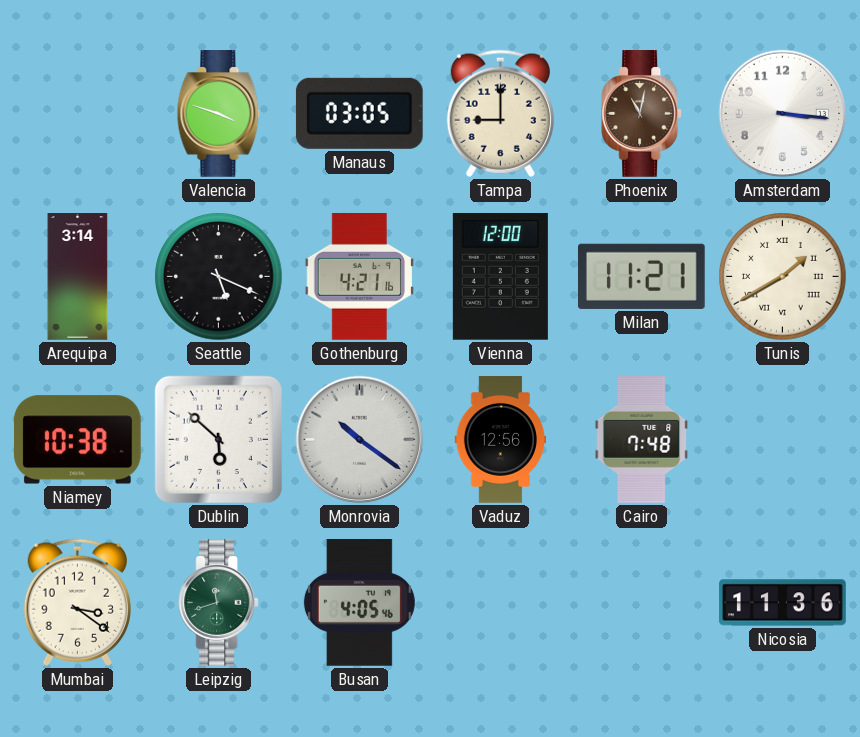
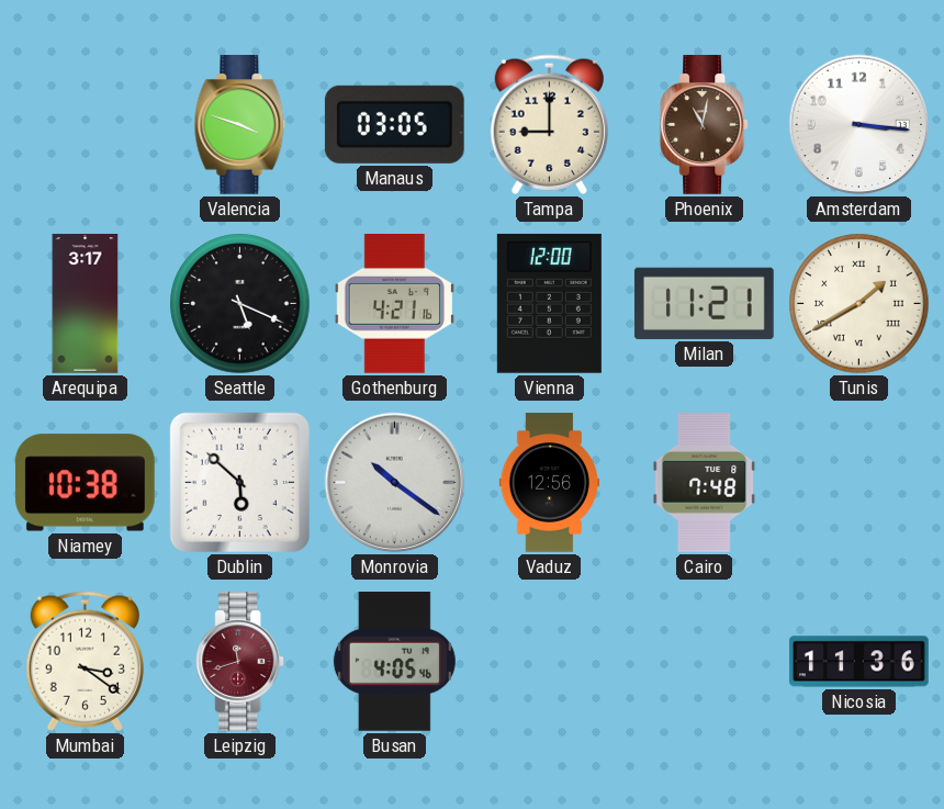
Arequipa: 3:14 -> 3:17
Leipzig dial: green -> burgundy
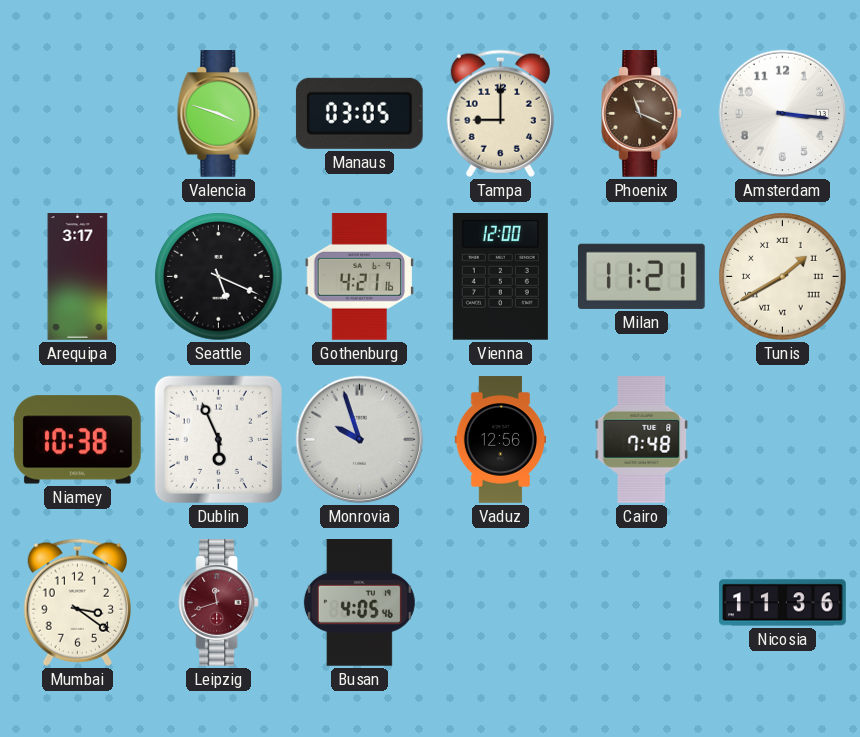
Phoenix: 11:02 -> 11:19
Dublin: 5:52 -> 5:56
Monrovia: 10:21 -> 9:57
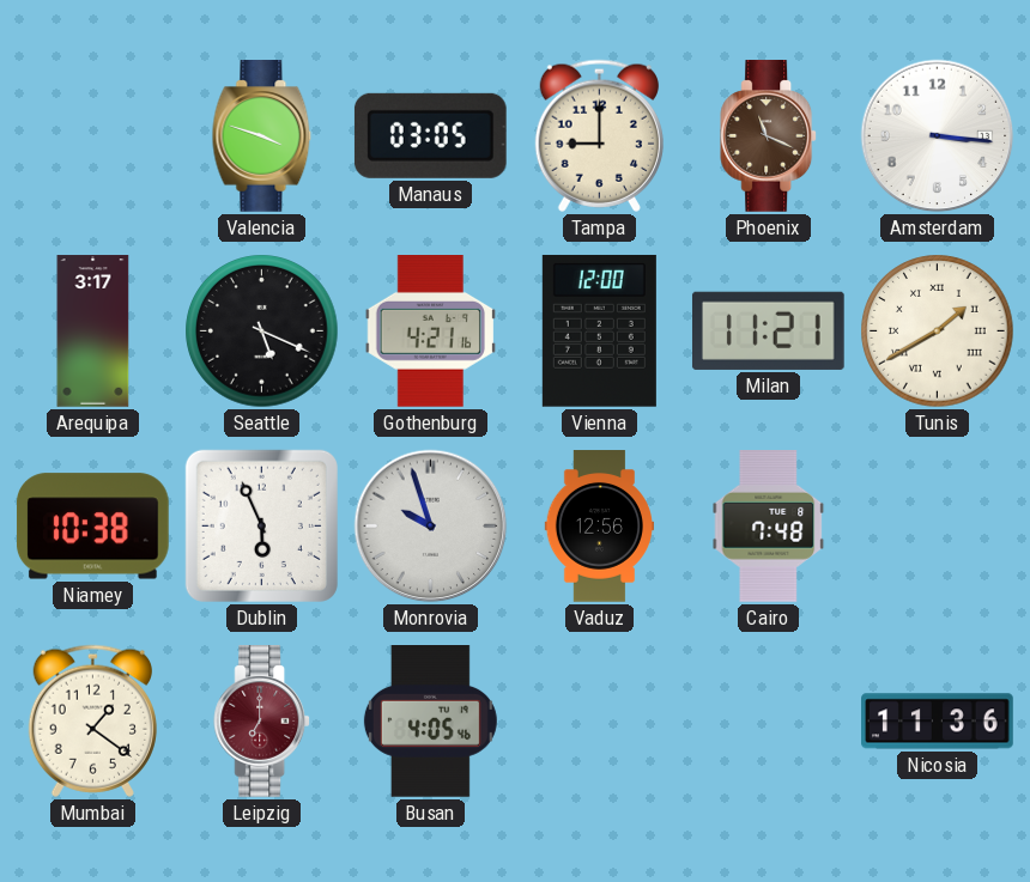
Mumbai: 3:21 -> 1:21
Leipzig: 11:42 -> 7:00
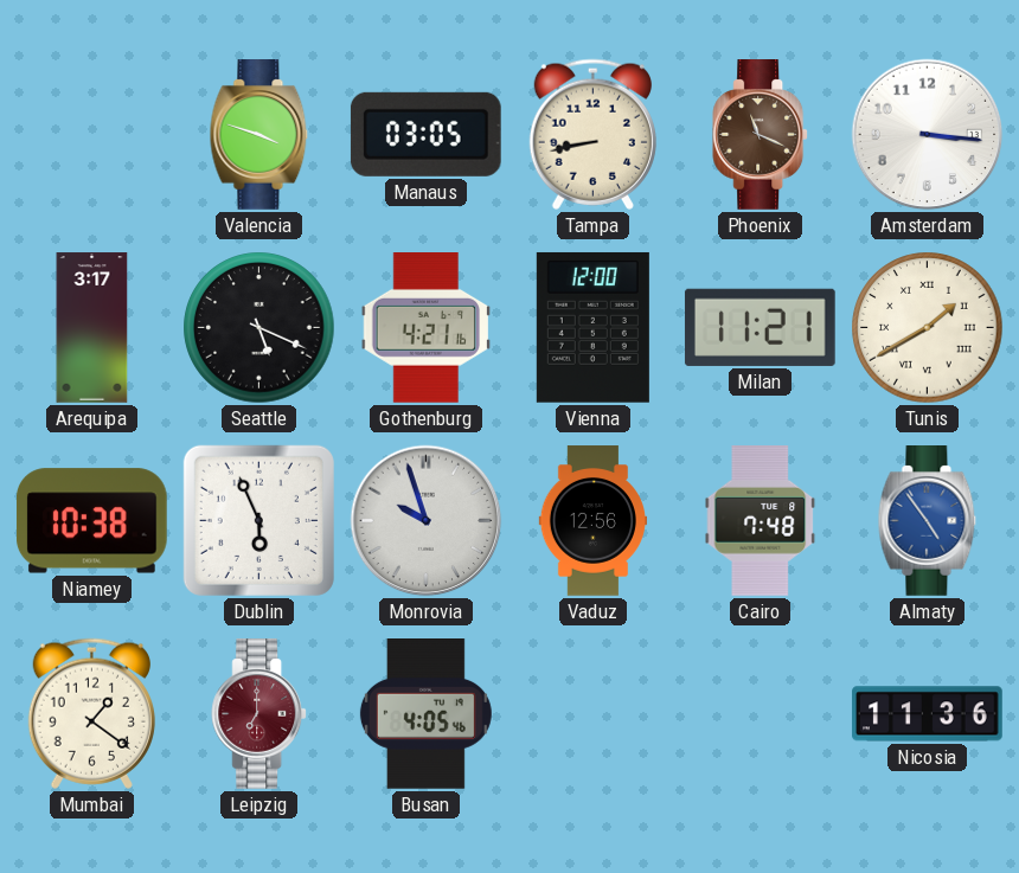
Tampa: 9:00 -> 8:43
Almaty: none -> 4:54
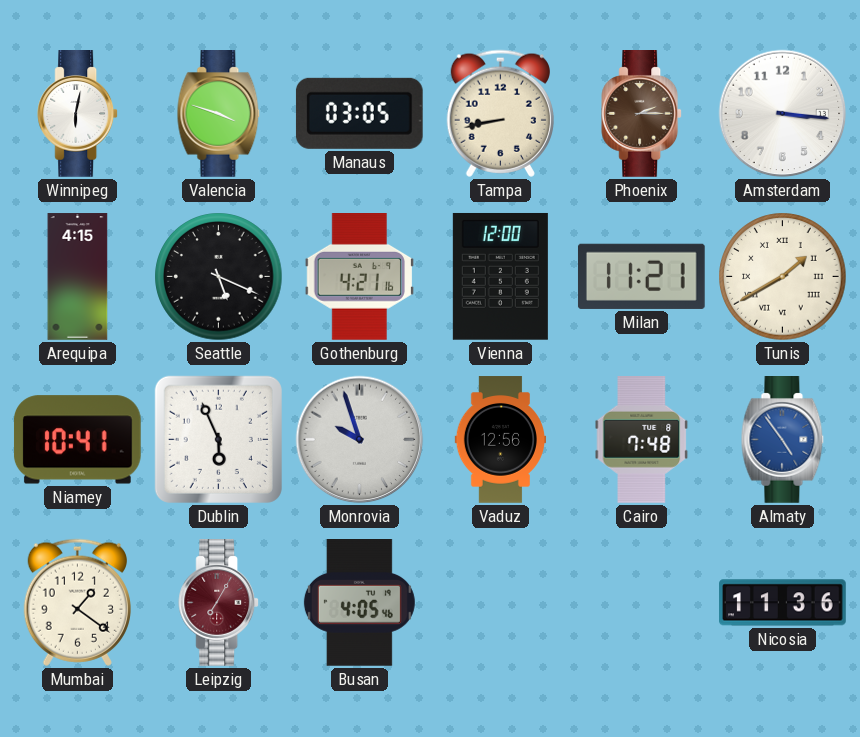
Winnipeg: none -> 6:02
Phoenix: 11:19 -> 2:15
Arequipa: 3:17 -> 4:15
Niamey: 10:38 -> 10:41
Leipzig: 7:00 -> 7:05
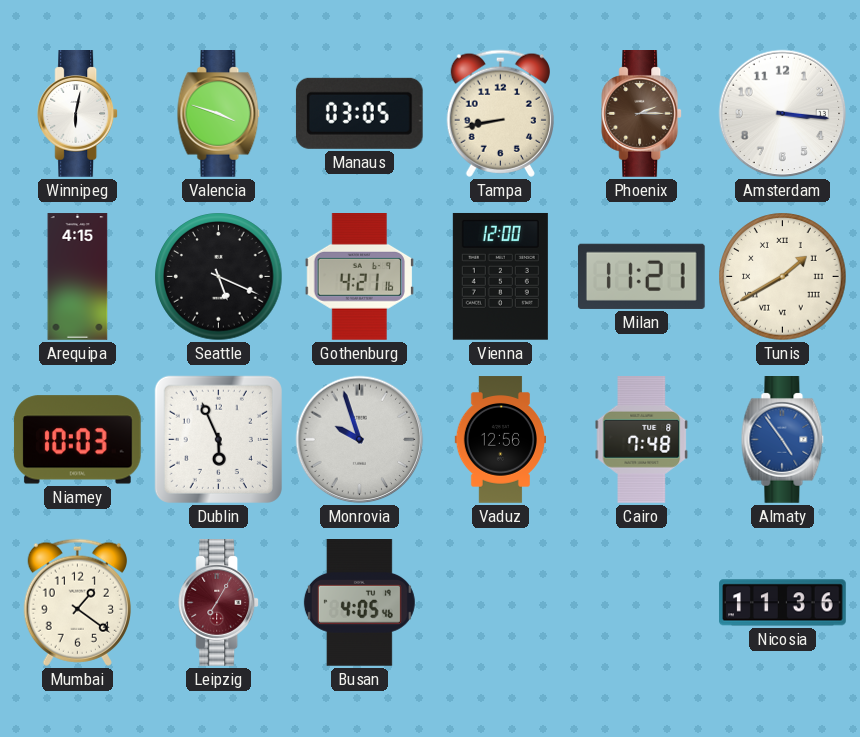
Niamey: 10:41 -> 10:03
